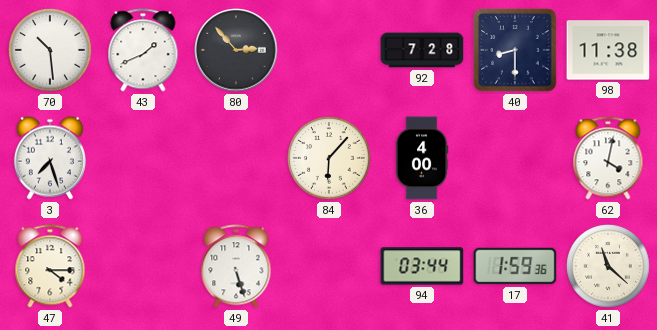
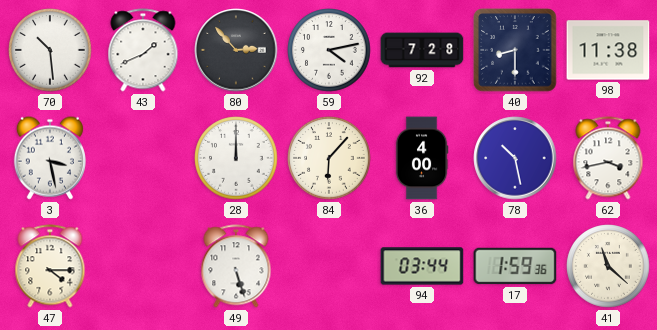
59: none -> 4:13
3: 7:27 -> 3:28
28: none -> 12:00
78: none -> 10:28
62: 4:02 -> 3:43
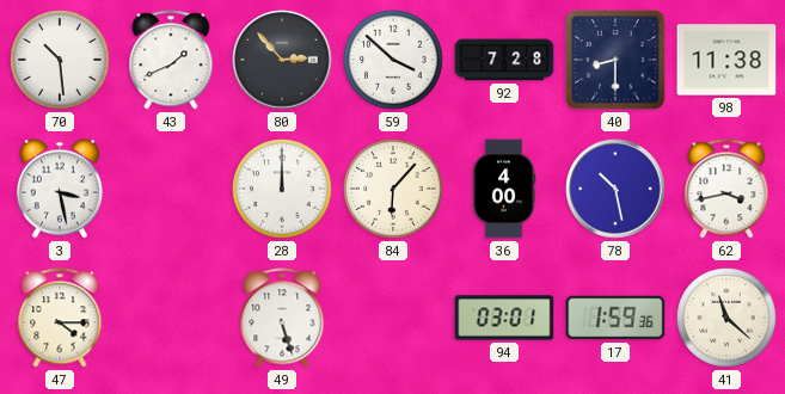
59: 4:13 -> 3:52
94: 03:44 -> 03:01
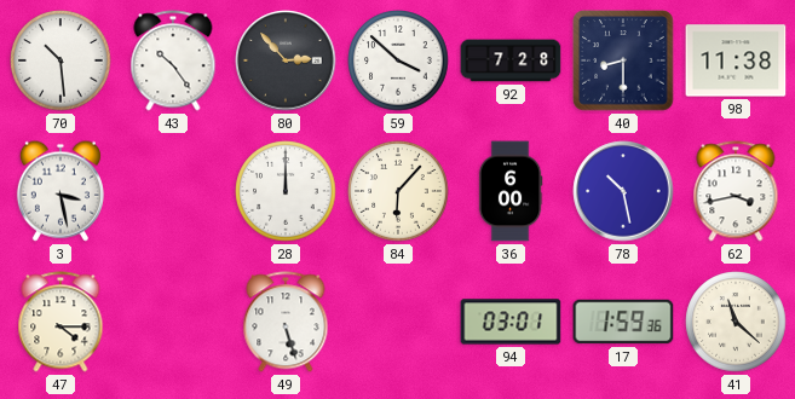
43: 1:41 -> 10:24
36: 4:00 -> 6:00
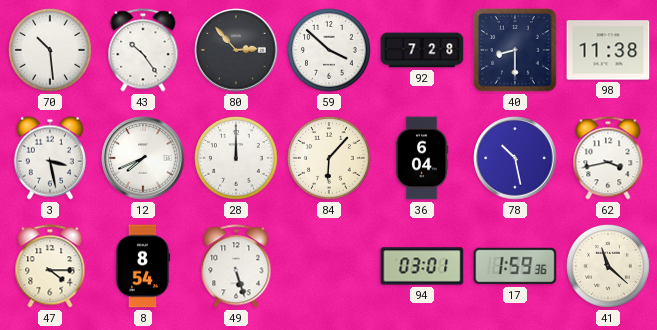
12: none -> 7:41
36: 6:00 -> 6:04
8: none -> 8:54
